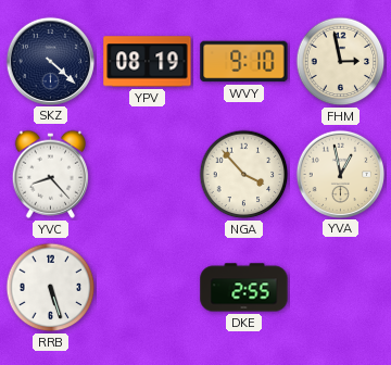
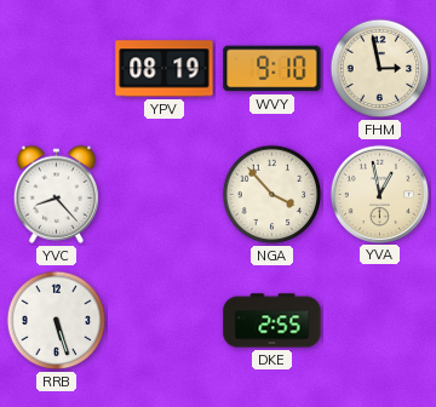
SKZ: 4:22 -> none
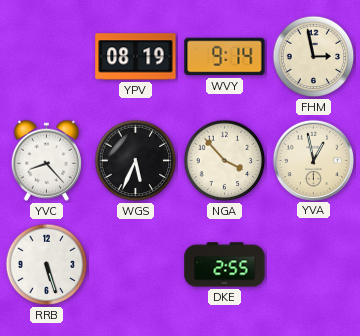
WVY: 9:10 -> 9:14
WGS: none -> 5:34
